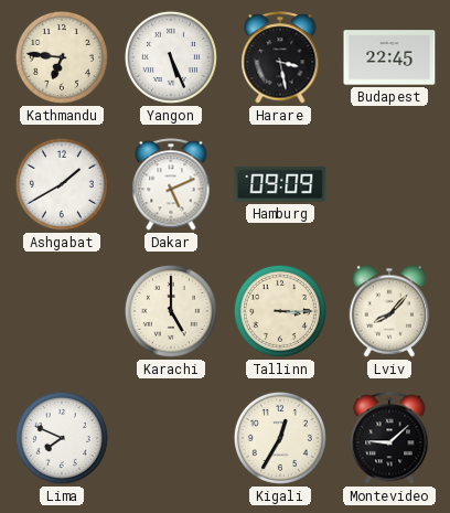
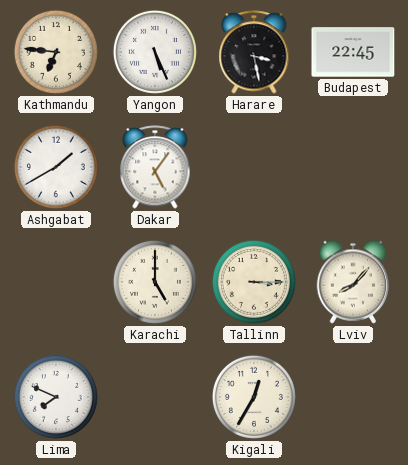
Dakar: 5:11 -> 5:06
Hamburg: 09:09 -> none
Montevideo: 9:08 -> none
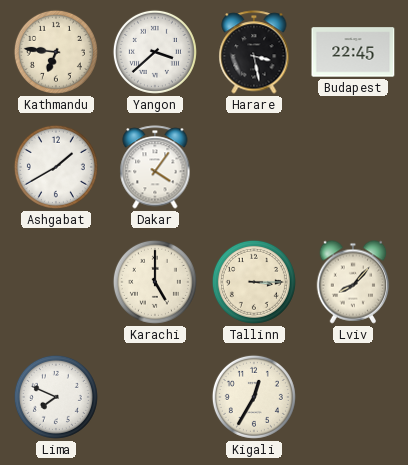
Yangon: 5:26 -> 3:38
Dakar: 5:06 -> 4:06
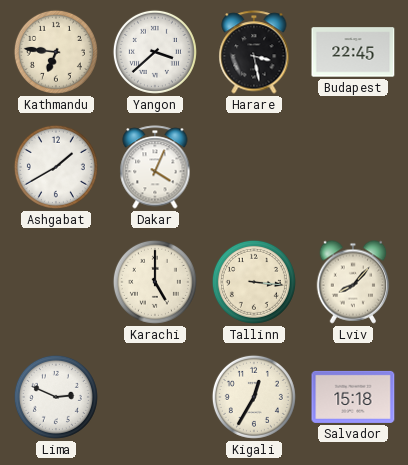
Dakar: 4:06 -> 4:04
Tallinn: 3:15 -> 3:16
Lima: 7:49 -> 2:49
Salvador: none -> 15:18
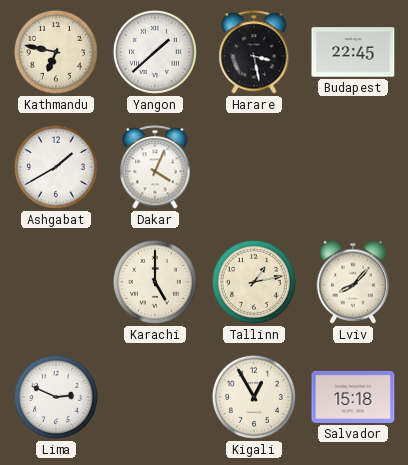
Kathmandu: 6:46 -> 6:47
Yangon: 3:38 -> 1:38
Tallinn: 3:16 -> 1:13
Kigali: 12:35 -> 12:55
